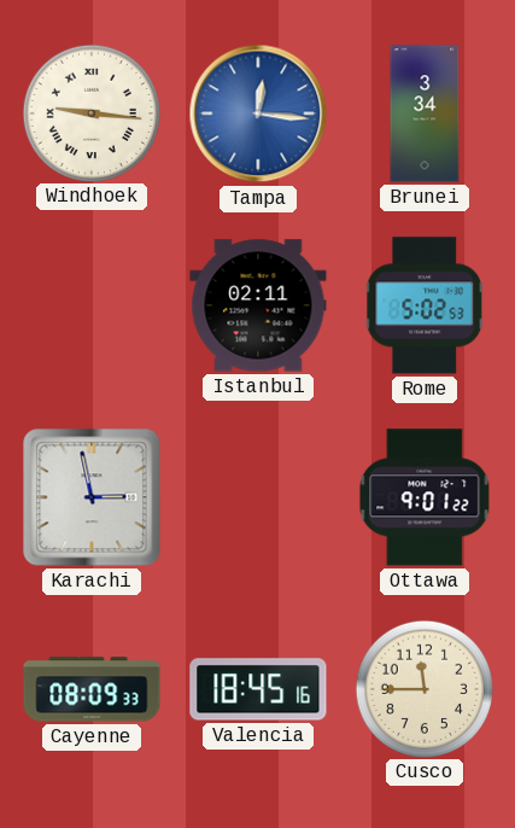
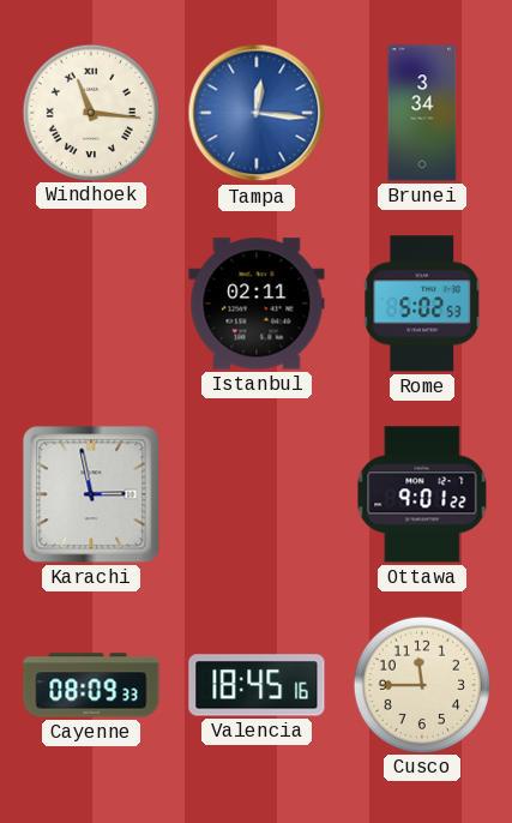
Windhoek: 9:16 -> 11:16
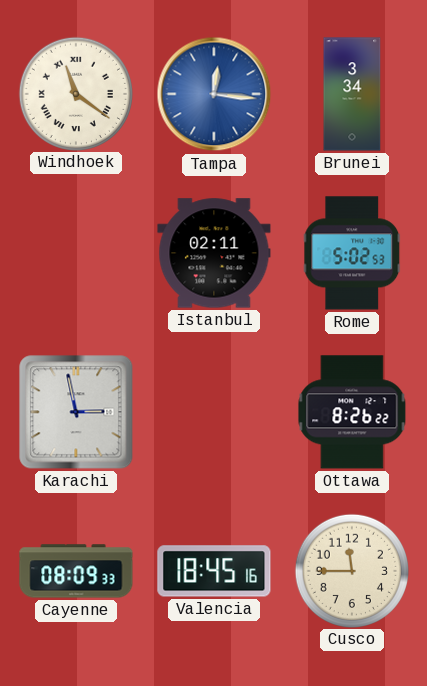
Windhoek: 11:16 -> 11:21
Ottawa: 9:01 -> 8:26
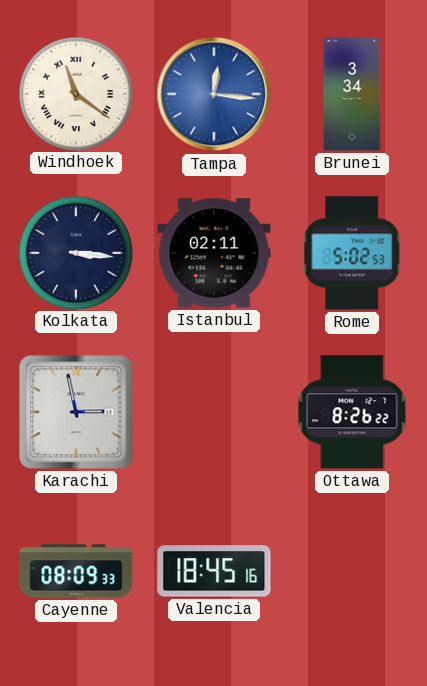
Kolkata: none -> 3:16
Cusco: 11:45 -> none
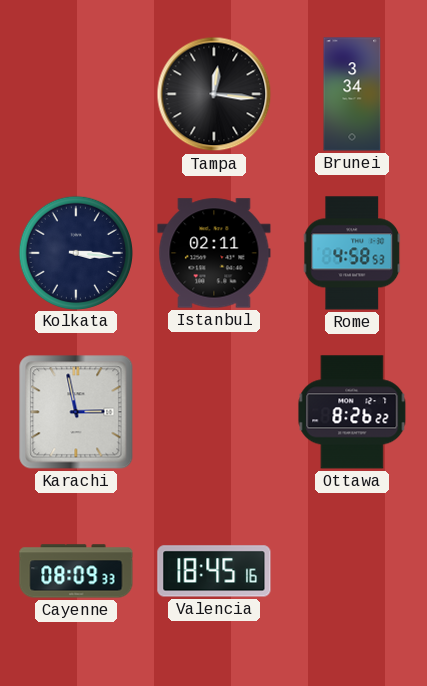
Windhoek: 11:21 -> none
Tampa dial: blue -> black
Rome: 5:02 -> 4:58
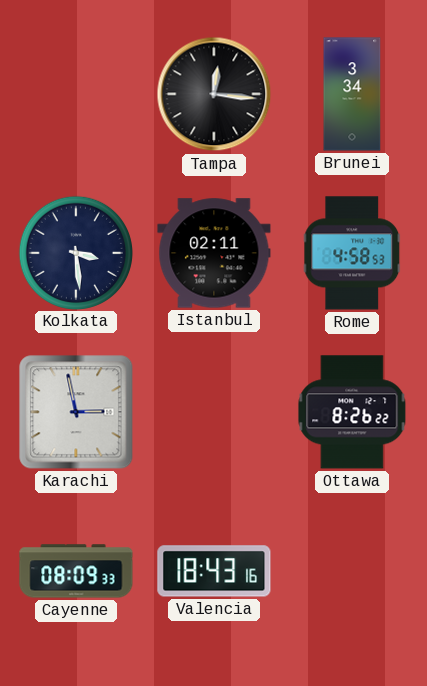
Kolkata: 3:16 -> 3:29
Valencia: 18:45 -> 18:43
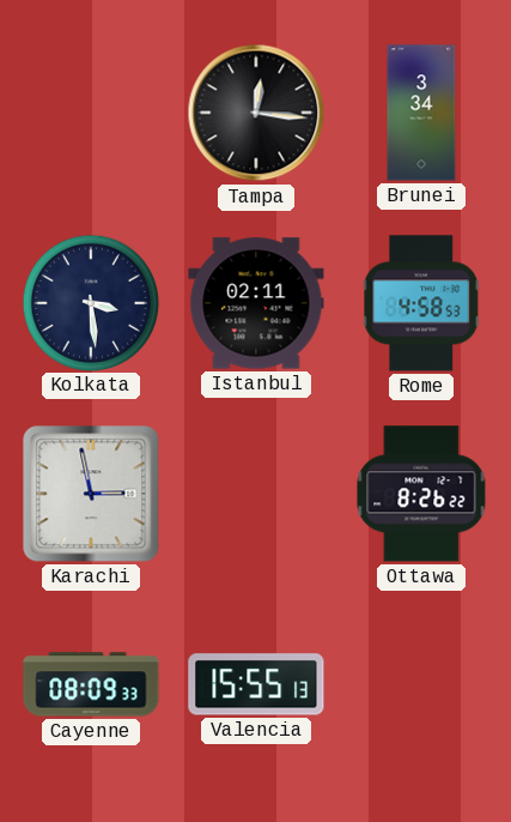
Valencia: 18:43 -> 15:55
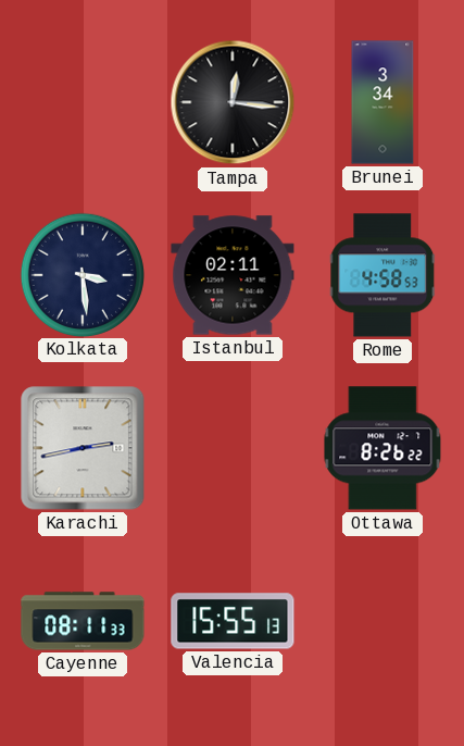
Karachi: 2:58 -> 2:43
Cayenne: 08:09 -> 08:11
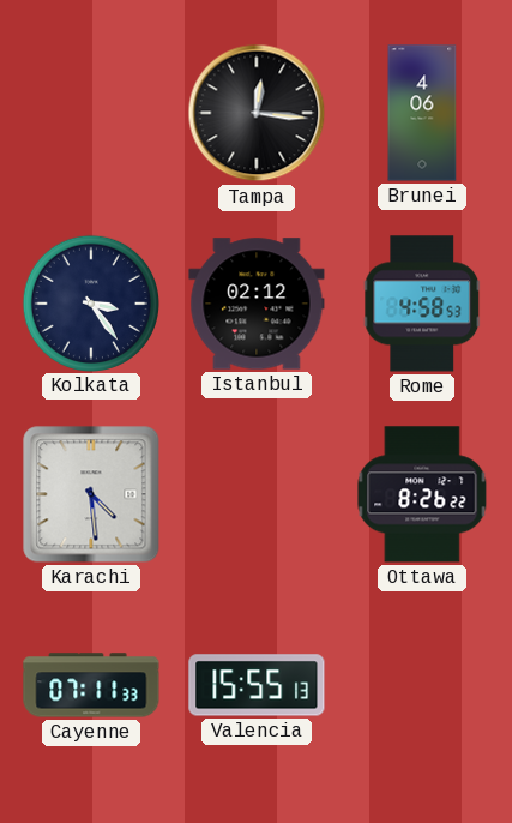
Brunei: 3:34 -> 4:06
Kolkata: 3:29 -> 3:24
Istanbul: 02:11 -> 02:12
Karachi: 2:43 -> 4:29
Cayenne: 08:11 -> 07:11
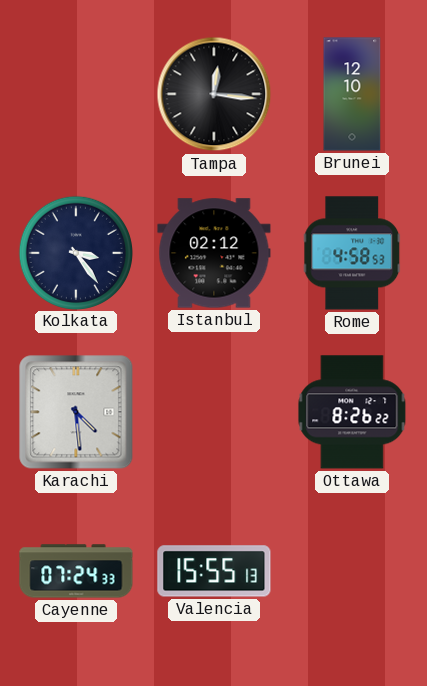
Brunei: 4:06 -> 12:10
Cayenne: 07:11 -> 07:24
